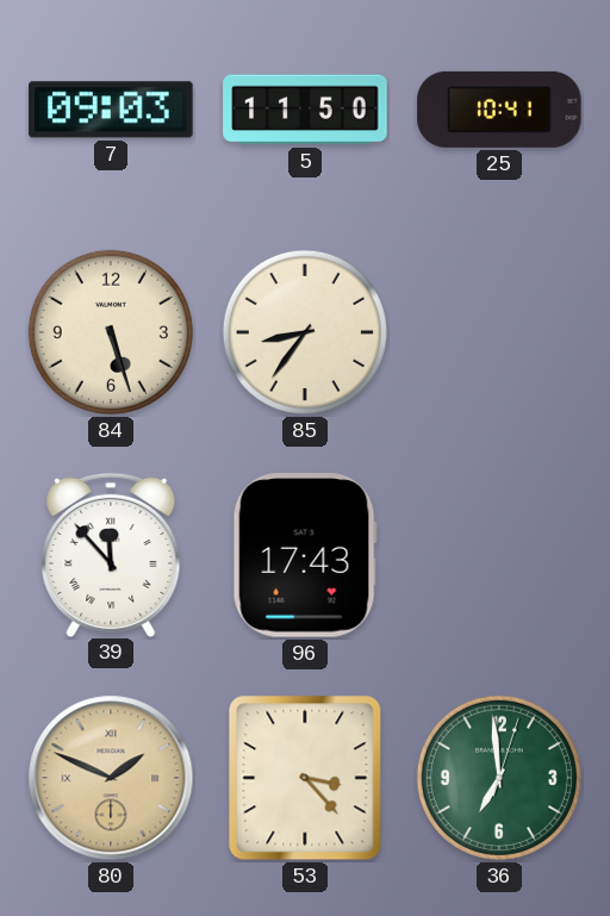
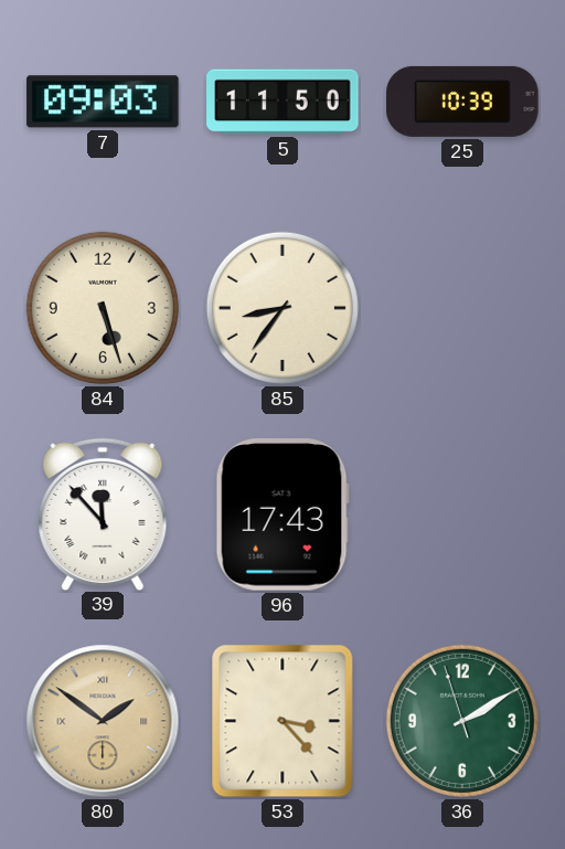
25: 10:41 -> 10:39
80: 1:49 -> 1:51
36: 6:59 -> 2:09
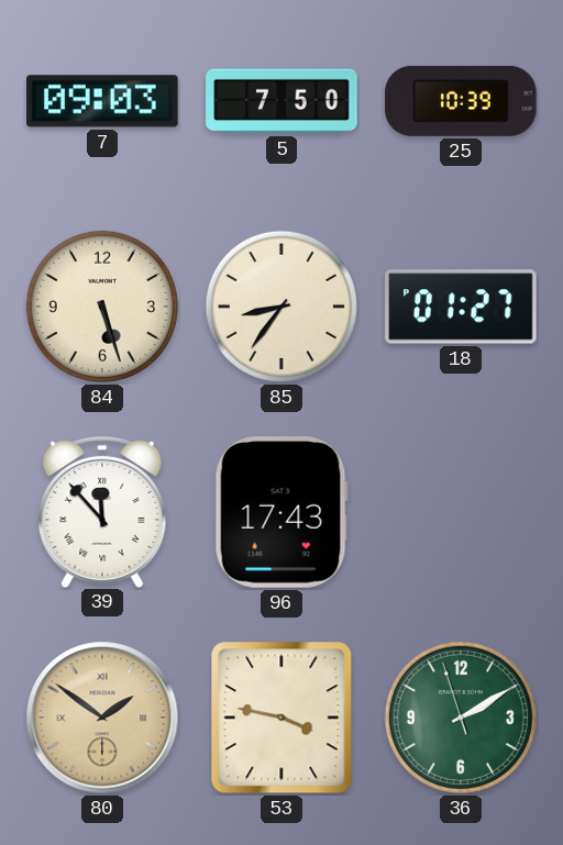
5: 11:50 -> 7:50
18: none -> 01:27
53: 3:23 -> 3:47
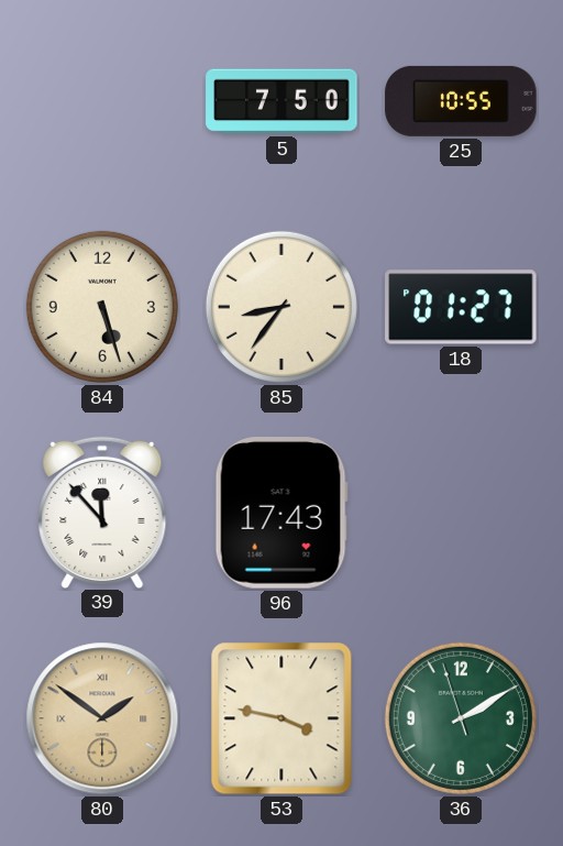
7: 09:03 -> none
25: 10:39 -> 10:55
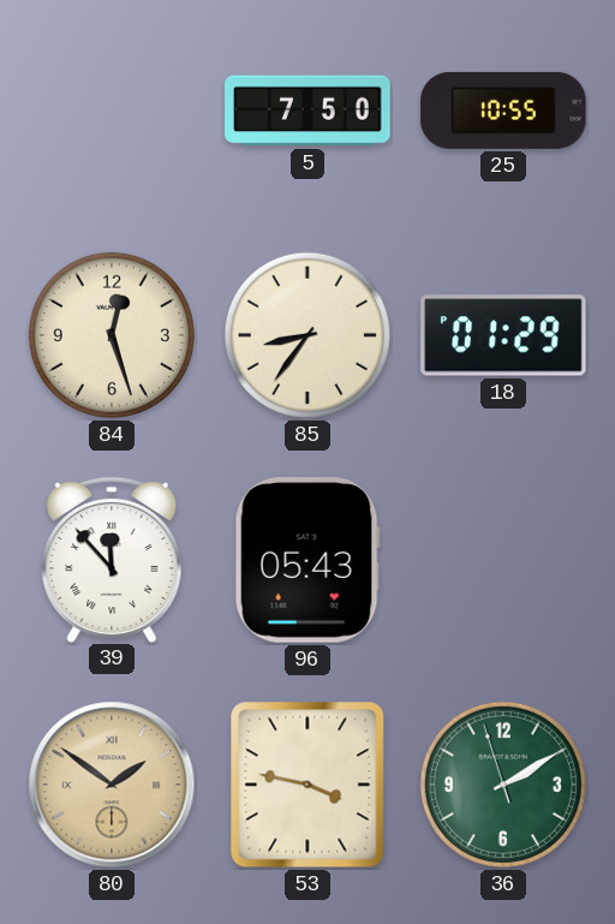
84: 5:27 -> 12:27
18: 01:27 -> 01:29
96: 17:43 -> 05:43
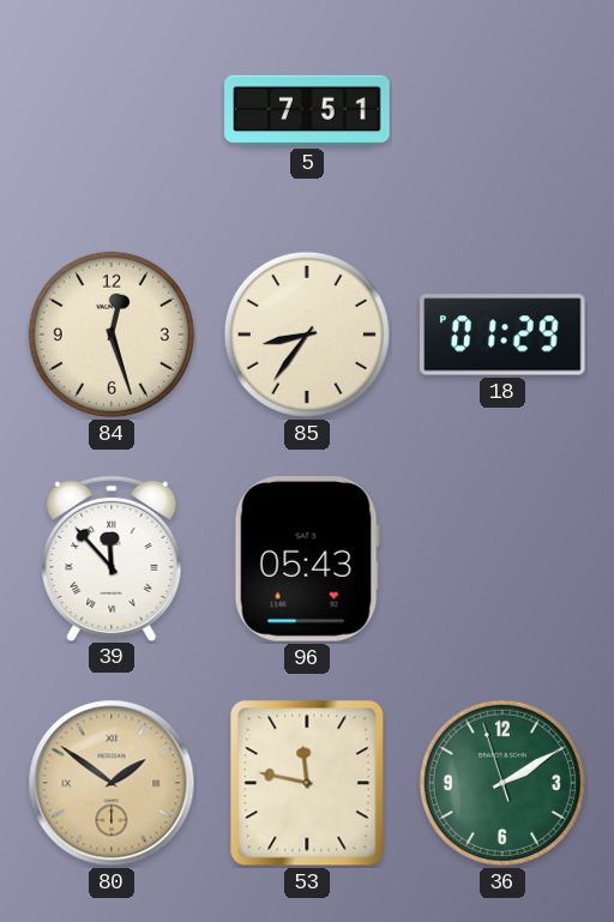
5: 7:50 -> 7:51
25: 10:55 -> none
53: 3:47 -> 11:47
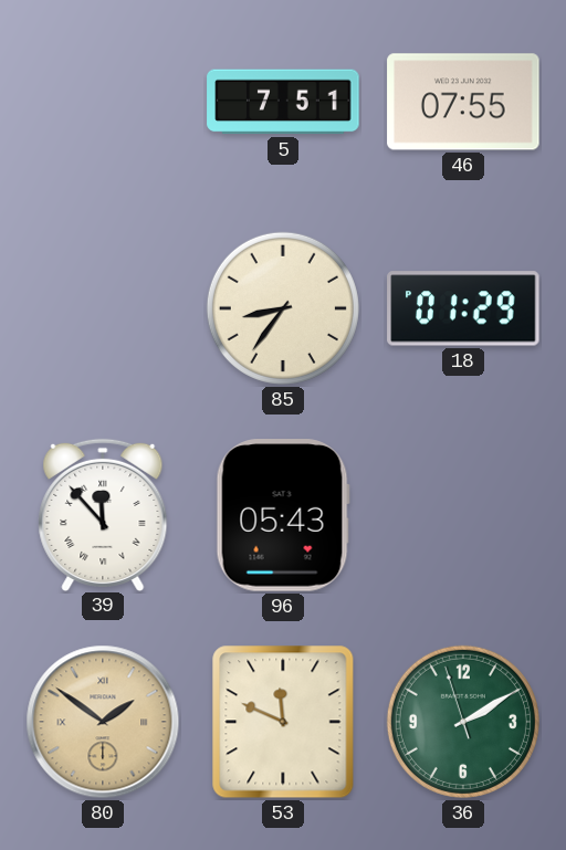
46: none -> 07:55
84: 12:27 -> none
53: 11:47 -> 11:49
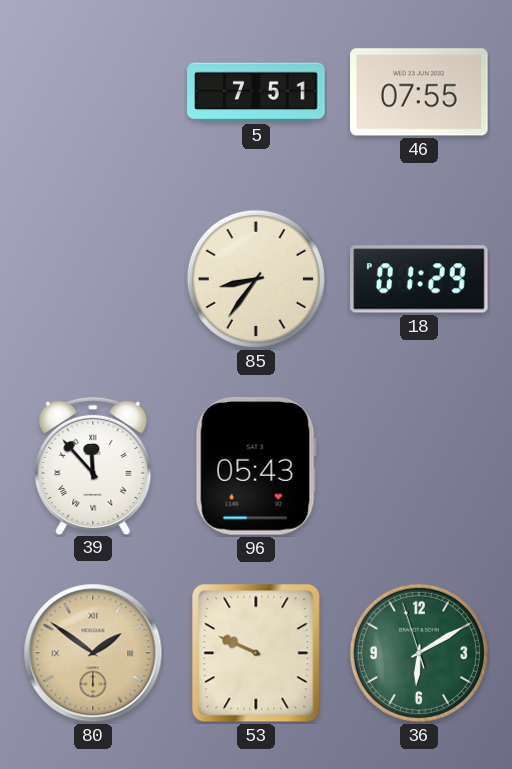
53: 11:49 -> 9:49
36: 2:09 -> 6:09
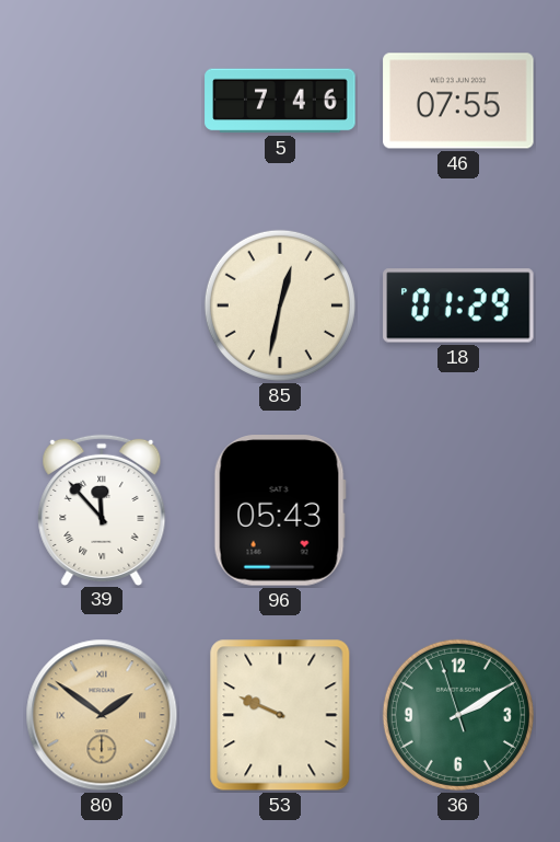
5: 7:51 -> 7:46
85: 8:36 -> 12:32
36: 6:09 -> 2:09
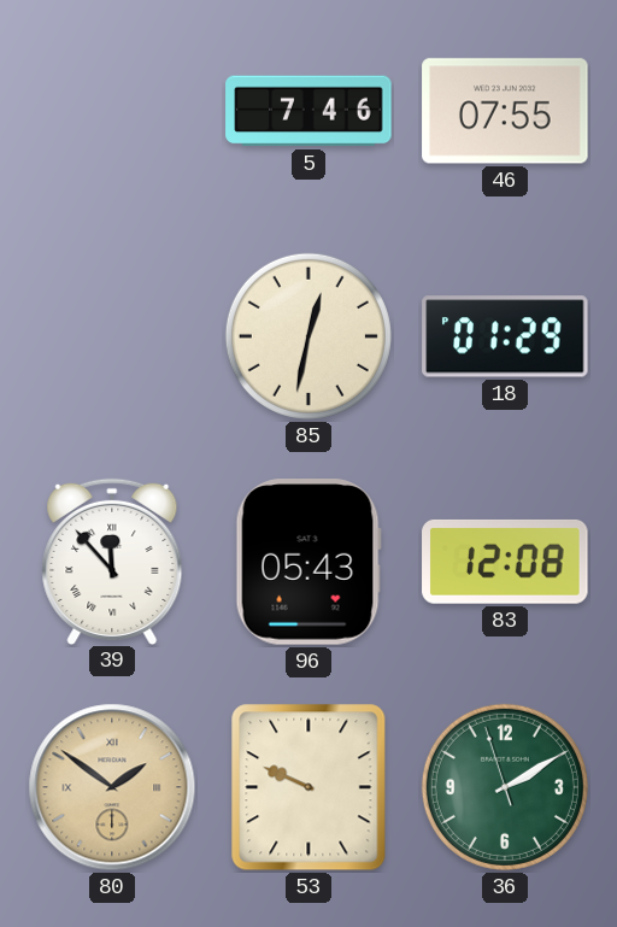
83: none -> 12:08
